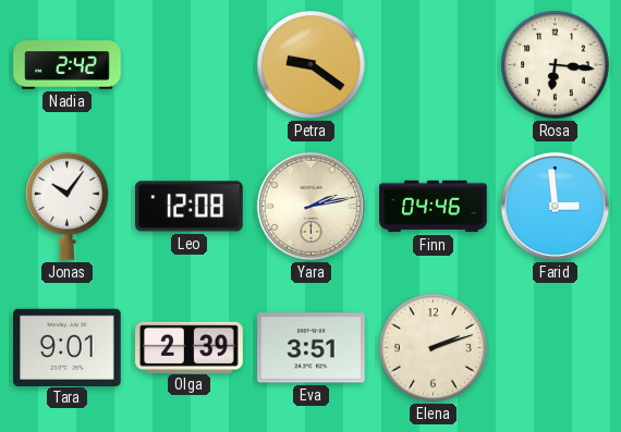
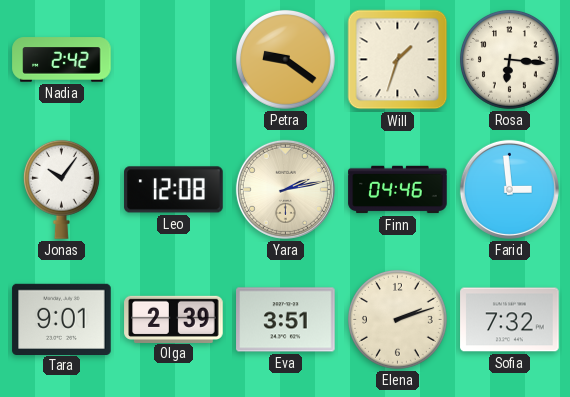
Will: none -> 1:33
Sofia: none -> 7:32
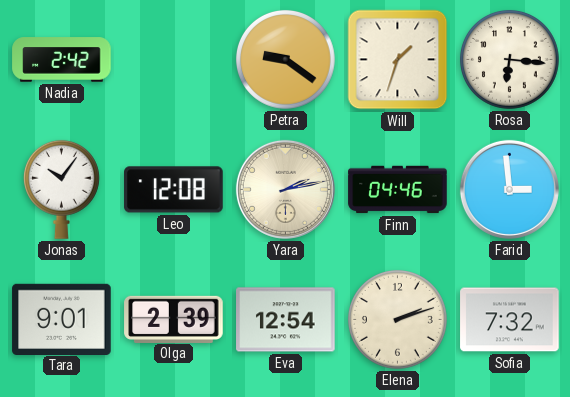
Eva: 3:51 -> 12:54
